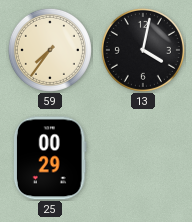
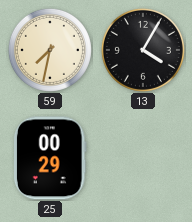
59: 7:36 -> 7:32
13: 4:02 -> 4:05
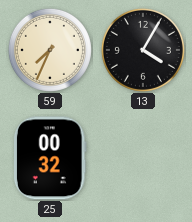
59: 7:32 -> 7:34
25: 00:29 -> 00:32
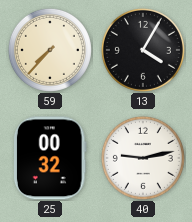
59: 7:34 -> 7:37
40: none -> 9:13
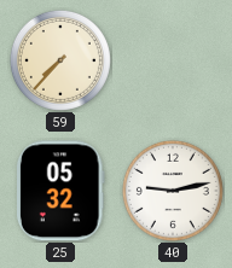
13: 4:05 -> none
25: 00:32 -> 05:32
